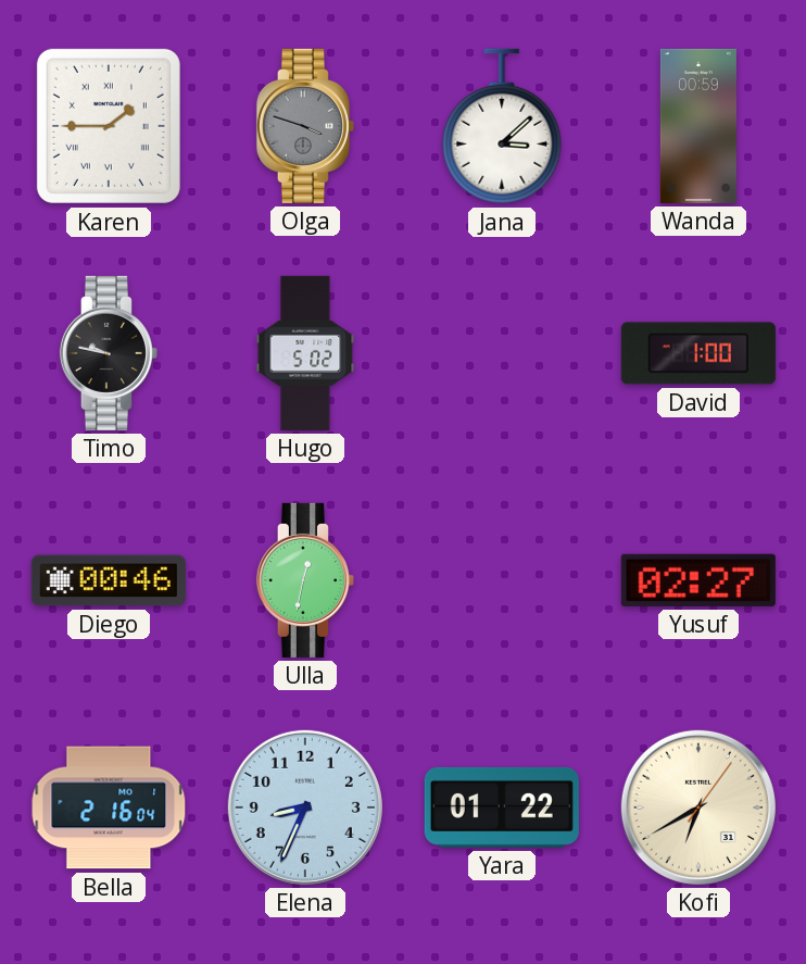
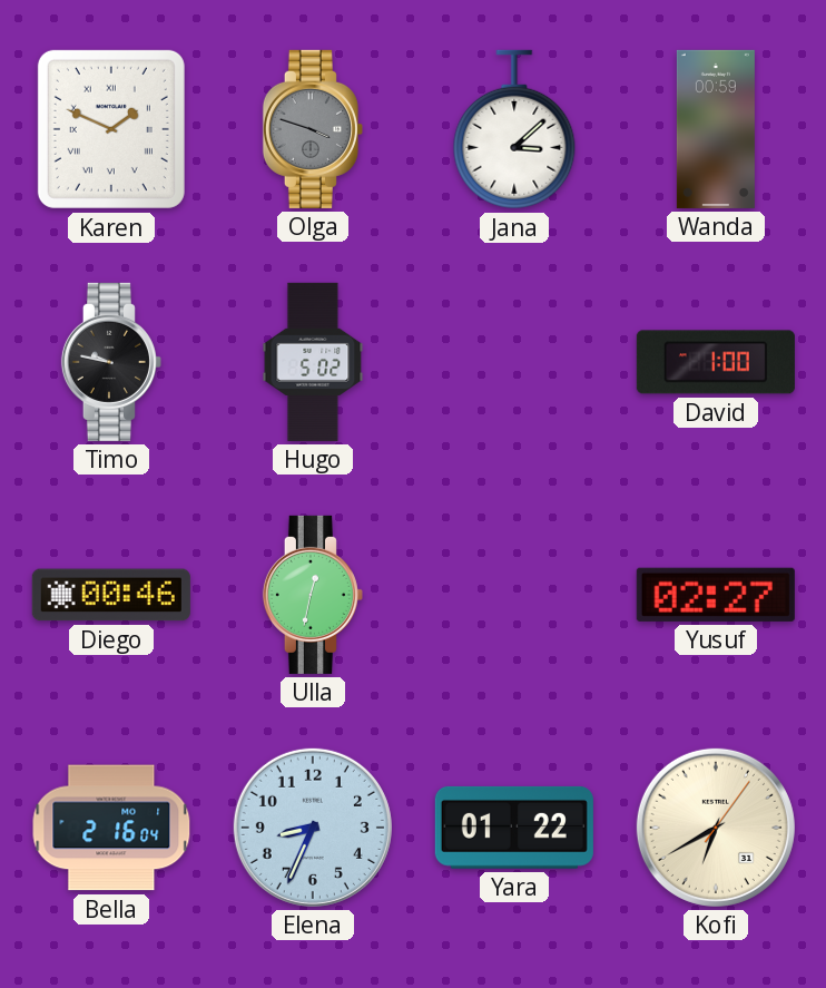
Karen: 1:45 -> 1:49
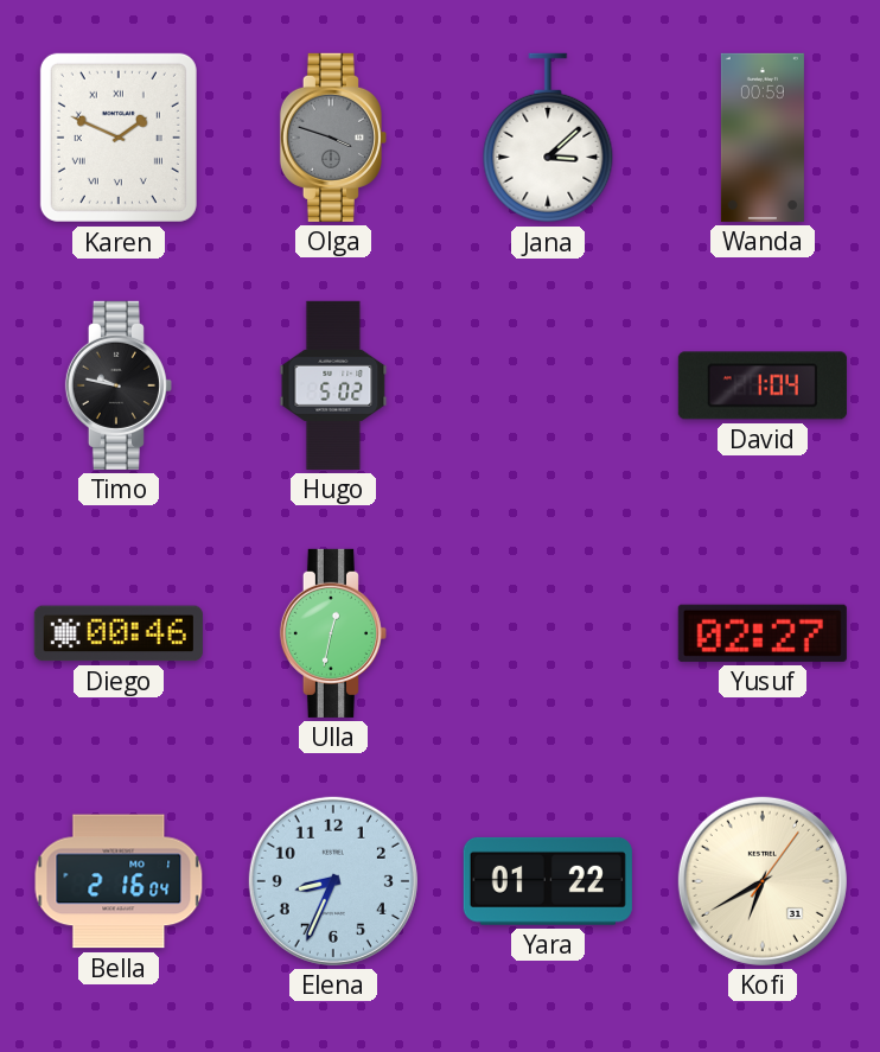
David: 1:00 -> 1:04
